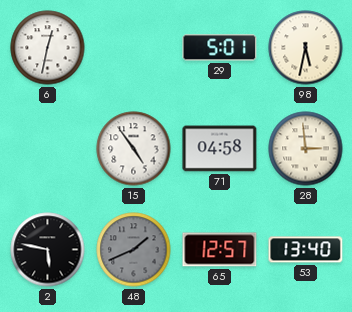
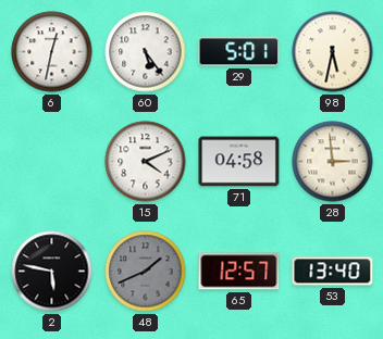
60: none -> 5:24
15: 4:54 -> 4:11
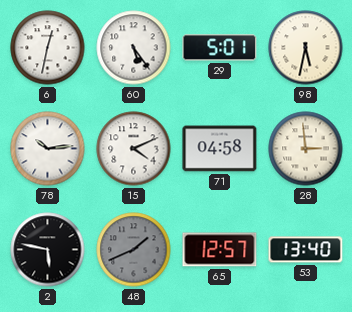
78: none -> 10:14
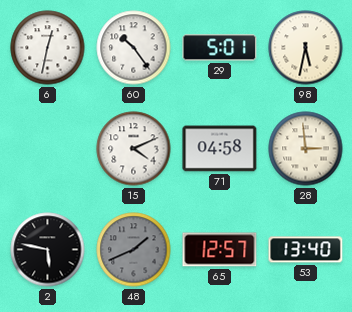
60: 5:24 -> 10:24
78: 10:14 -> none
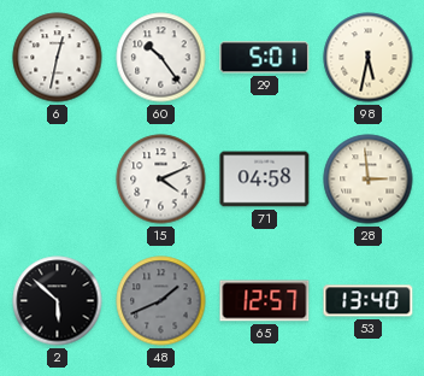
2: 5:47 -> 5:52
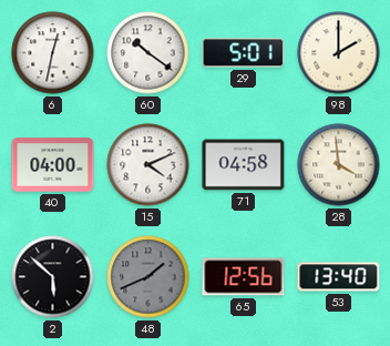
60: 10:24 -> 10:21
98: 5:32 -> 2:00
40: none -> 04:00
28: 2:59 -> 3:59
65: 12:57 -> 12:56
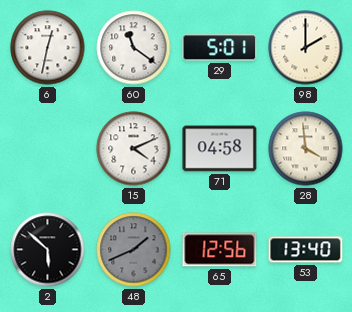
60: 10:21 -> 11:21
40: 04:00 -> none
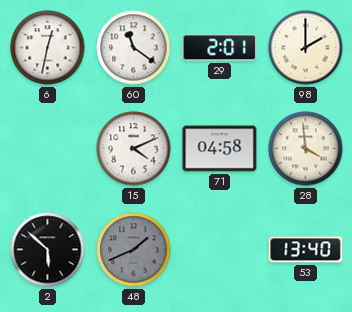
29: 5:01 -> 2:01
65: 12:56 -> none
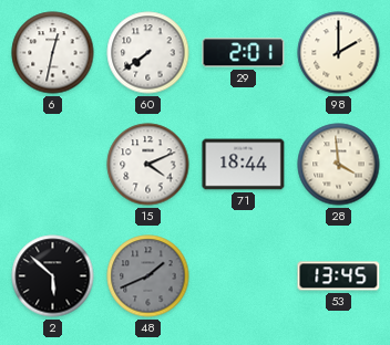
60: 11:21 -> 7:39
71: 04:58 -> 18:44
53: 13:40 -> 13:45
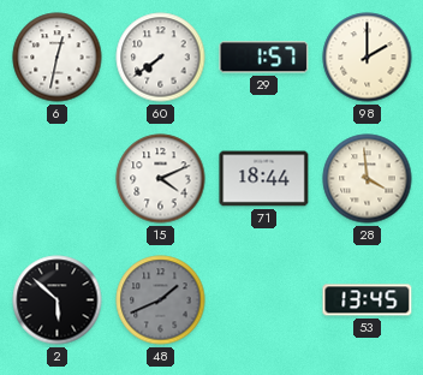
29: 2:01 -> 1:57
